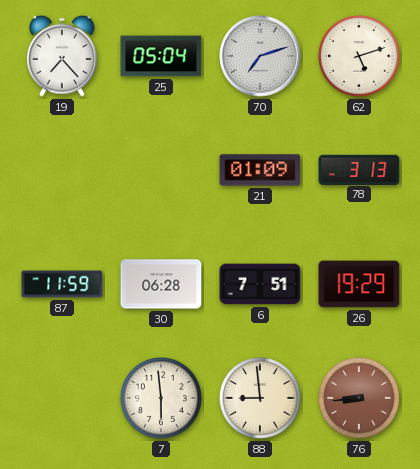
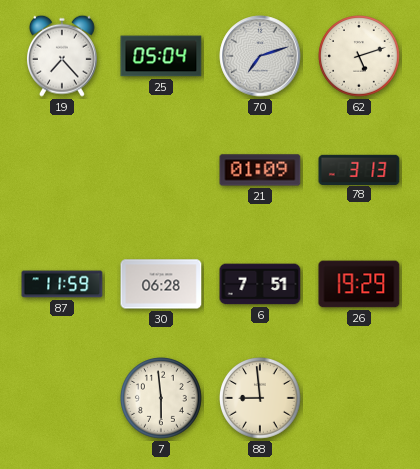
76: 8:44 -> none
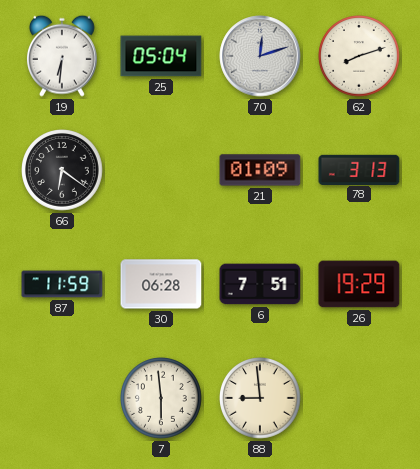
19: 7:23 -> 6:31
70: 7:12 -> 12:12
62: 5:12 -> 8:12
66: none -> 6:21
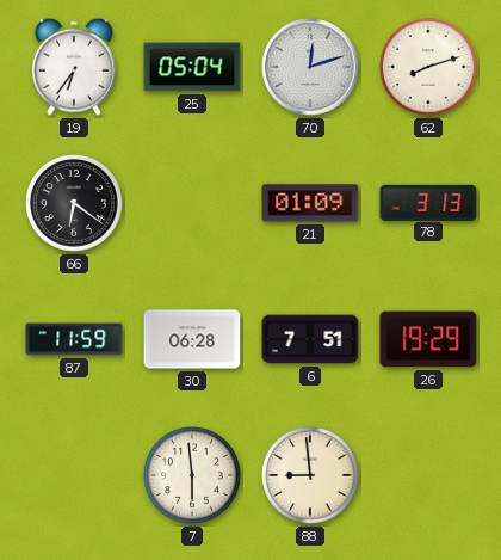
19: 6:31 -> 6:36
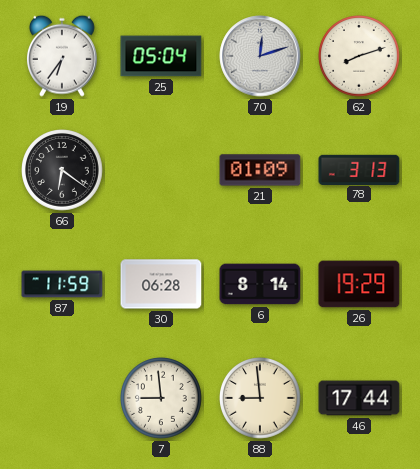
6: 7:51 -> 8:14
7: 5:59 -> 8:59
46: none -> 17:44
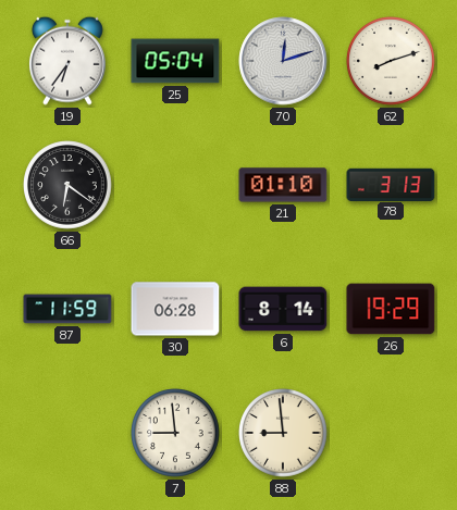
21: 01:09 -> 01:10
46: 17:44 -> none
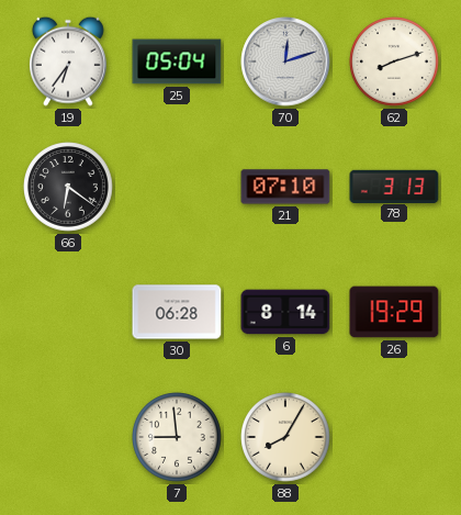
21: 01:10 -> 07:10
87: 11:59 -> none
88: 8:59 -> 8:05
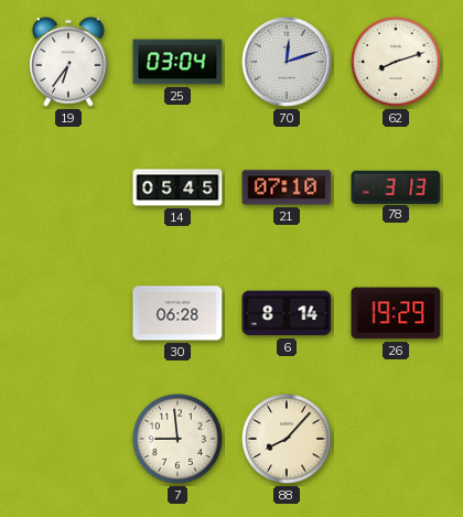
25: 05:04 -> 03:04
66: 6:21 -> none
14: none -> 05:45
88: 8:05 -> 8:07
